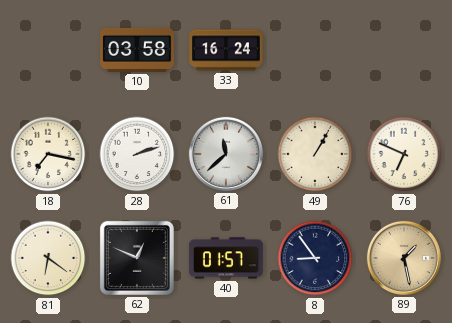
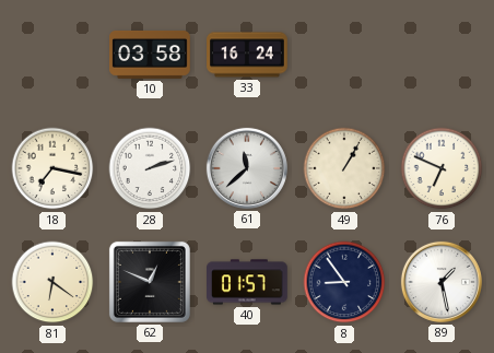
89 dial: champagne -> white
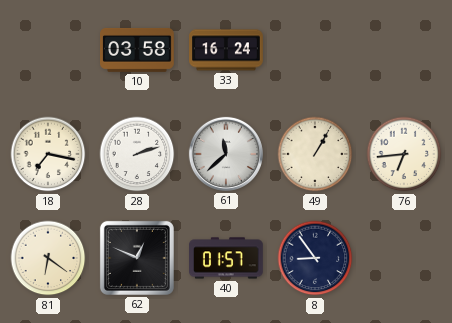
76: 6:49 -> 6:44
89: 1:28 -> none
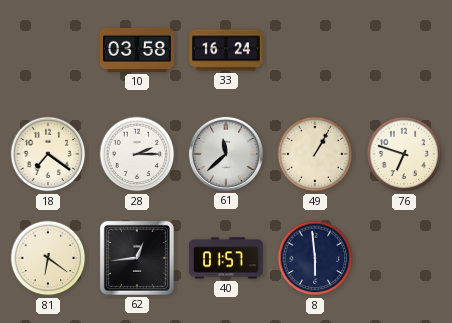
18: 7:17 -> 7:21
28: 2:12 -> 2:15
76: 6:44 -> 6:48
62: 12:49 -> 12:44
8: 8:54 -> 5:59
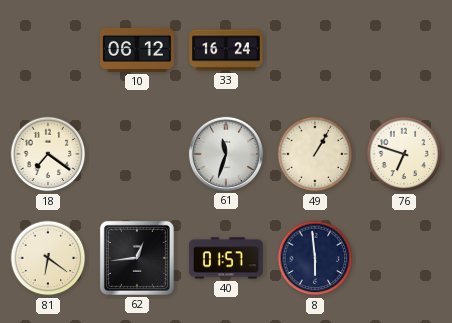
10: 03:58 -> 06:12
28: 2:15 -> none
61: 11:38 -> 11:33
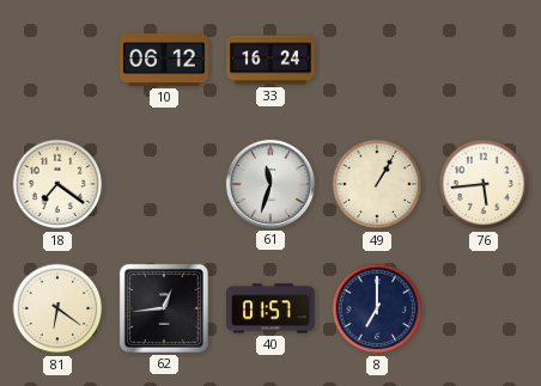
76: 6:48 -> 5:44
8: 5:59 -> 7:00
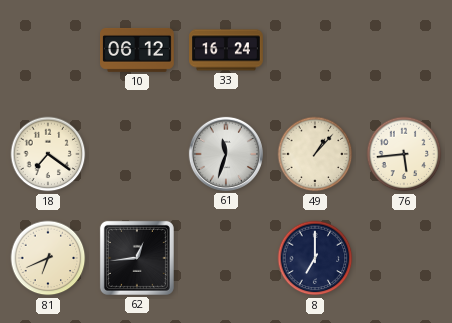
49: 1:05 -> 1:07
81: 6:21 -> 6:41
40: 01:57 -> none
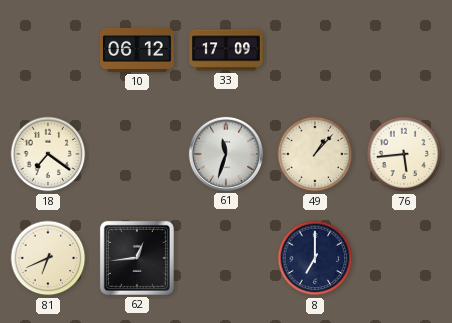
33: 16:24 -> 17:09
